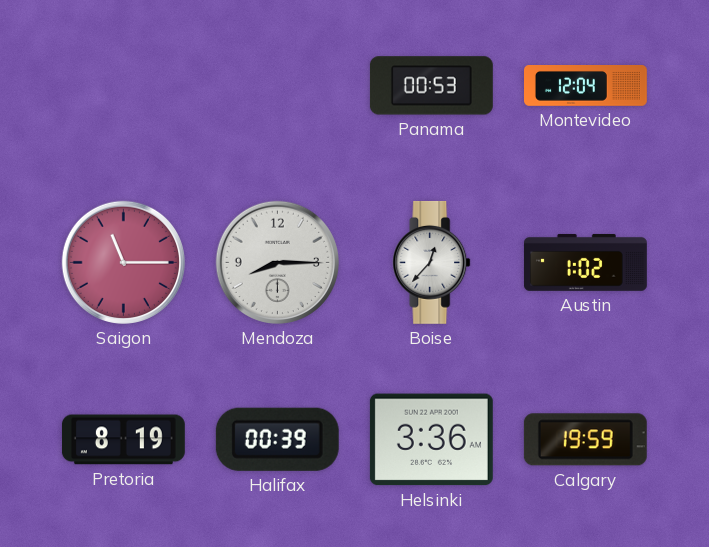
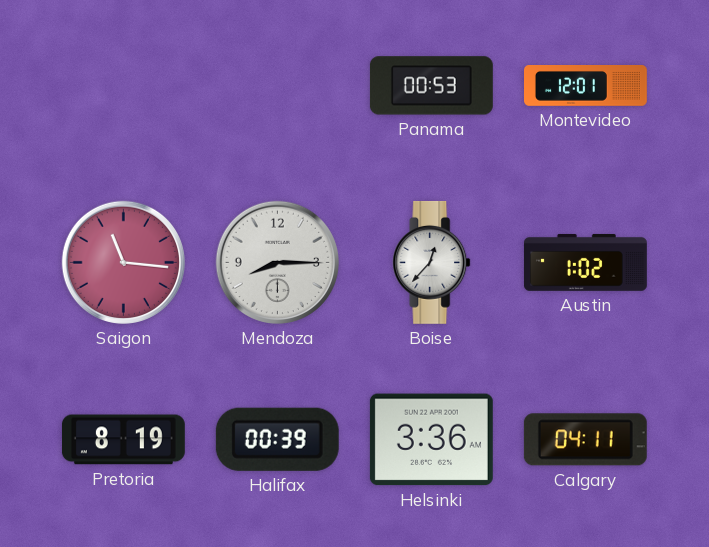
Montevideo: 12:04 -> 12:01
Saigon: 11:15 -> 11:16
Calgary: 19:59 -> 04:11
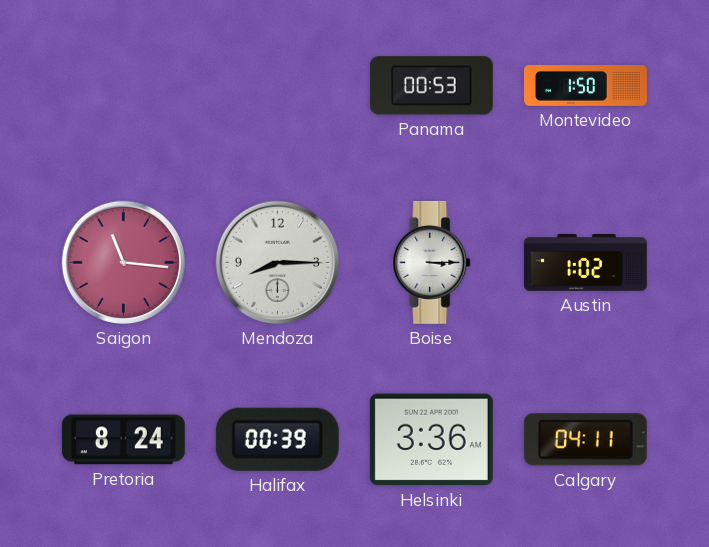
Montevideo: 12:01 -> 1:50
Boise: 12:37 -> 3:15
Pretoria: 8:19 -> 8:24
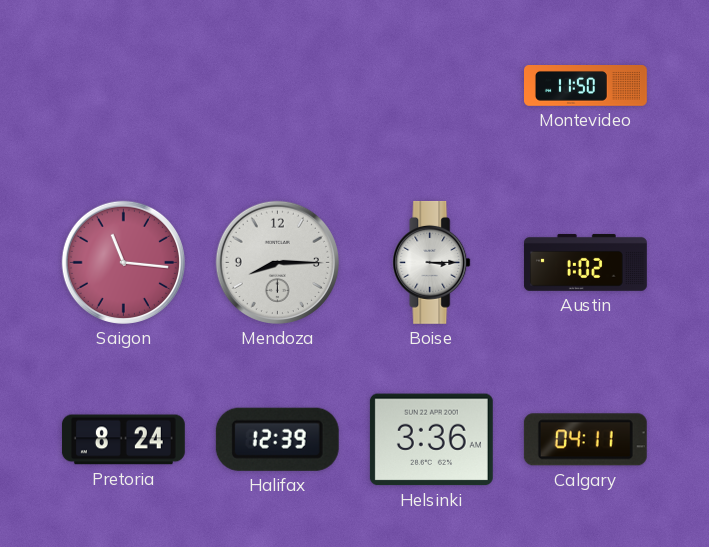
Panama: 00:53 -> none
Montevideo: 1:50 -> 11:50
Halifax: 00:39 -> 12:39
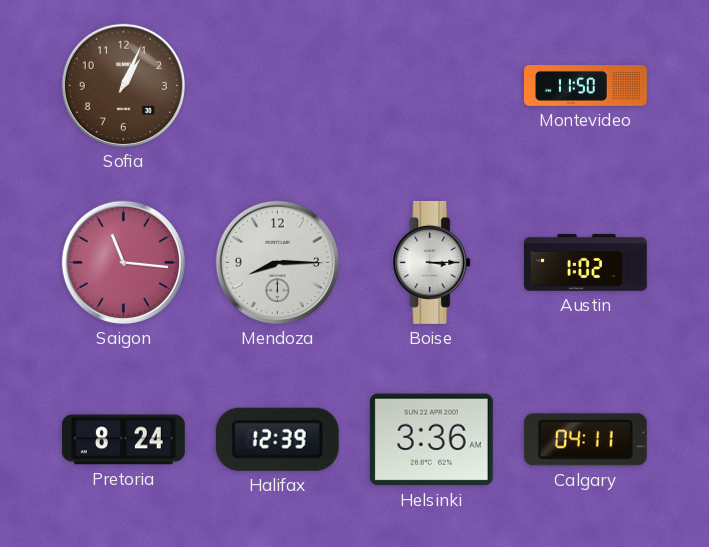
Sofia: none -> 1:04
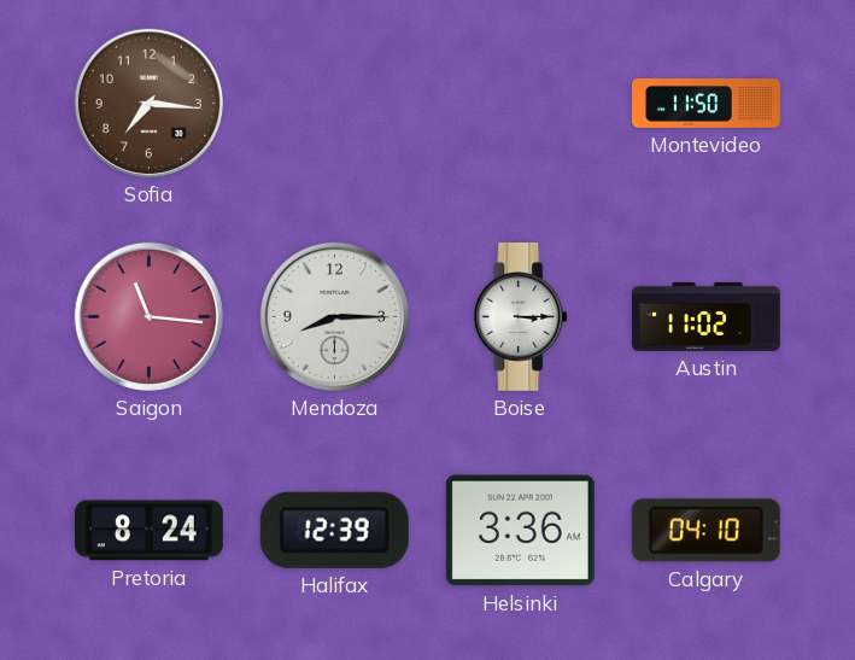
Sofia: 1:04 -> 7:16
Austin: 1:02 -> 11:02
Calgary: 04:11 -> 04:10
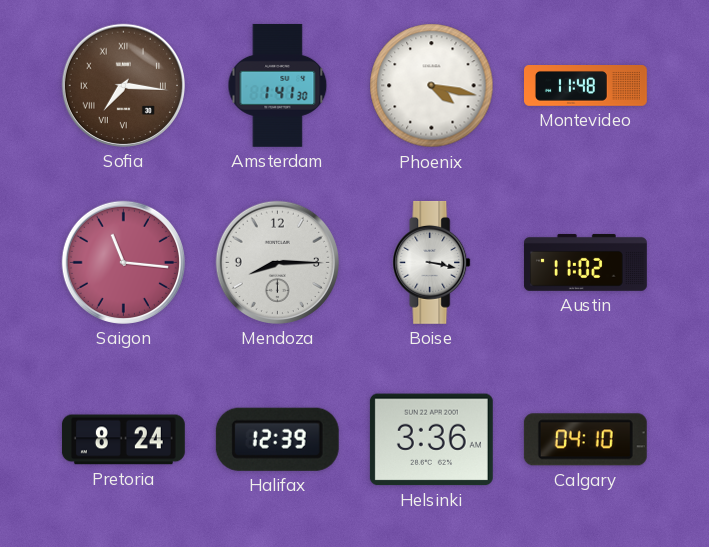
Sofia numerals: Arabic -> Roman
Amsterdam: none -> 1:41
Phoenix: none -> 4:17
Montevideo: 11:50 -> 11:48
Boise: 3:15 -> 3:17
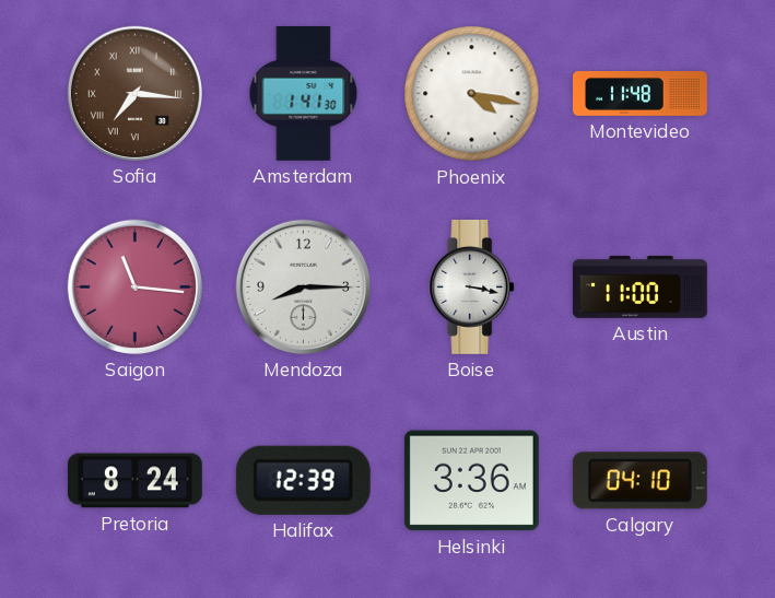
Austin: 11:02 -> 11:00
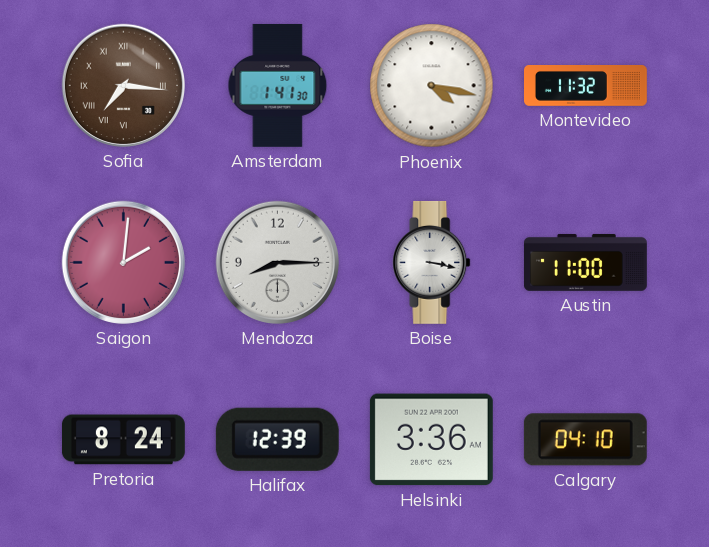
Montevideo: 11:48 -> 11:32
Saigon: 11:16 -> 2:01
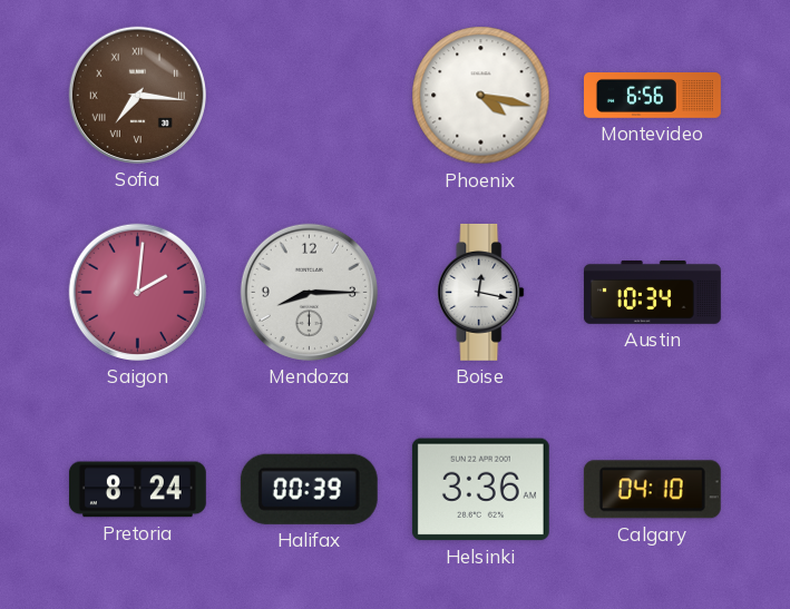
Amsterdam: 1:41 -> none
Montevideo: 11:32 -> 6:56
Boise: 3:17 -> 12:17
Austin: 11:00 -> 10:34
Halifax: 12:39 -> 00:39
